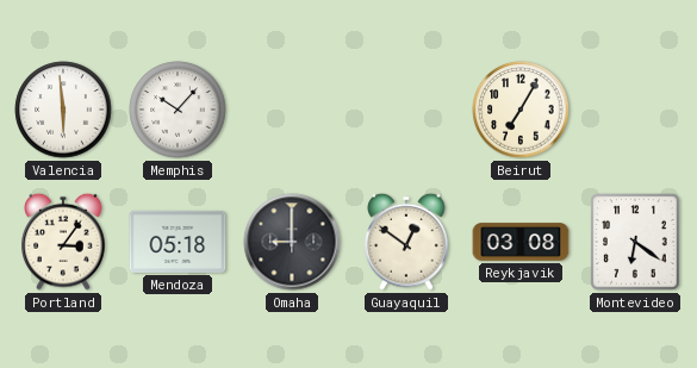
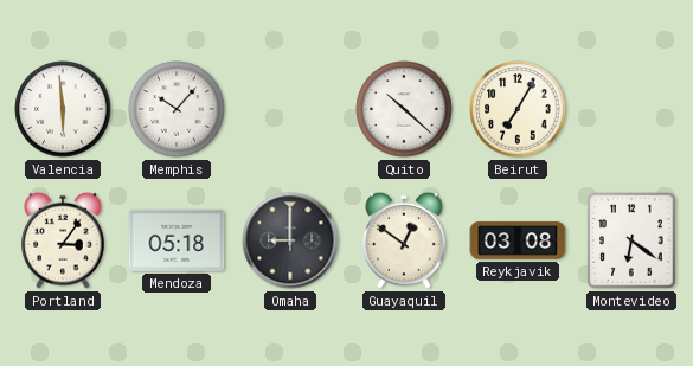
Quito: none -> 10:22
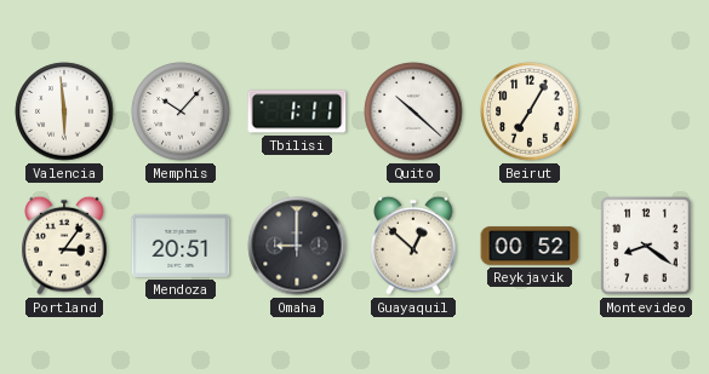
Tbilisi: none -> 1:11
Mendoza: 05:18 -> 20:51
Guayaquil: 12:51 -> 12:52
Reykjavik: 03:08 -> 00:52
Montevideo: 6:21 -> 8:21
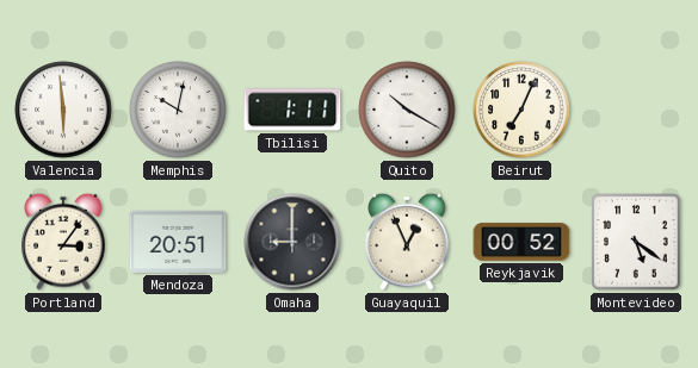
Memphis: 10:07 -> 10:02
Quito: 10:22 -> 10:20
Beirut: 7:05 -> 7:04
Guayaquil: 12:52 -> 12:56
Montevideo: 8:21 -> 5:21
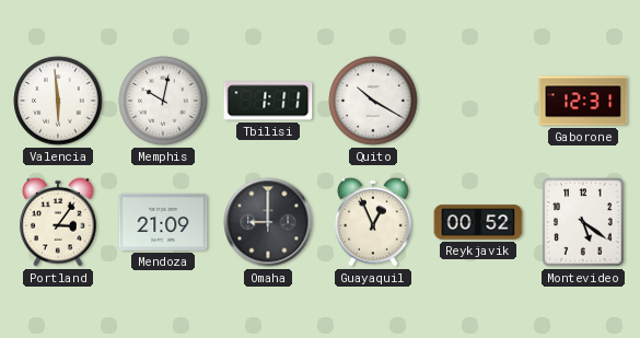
Beirut: 7:04 -> none
Gaborone: none -> 12:31
Mendoza: 20:51 -> 21:09
